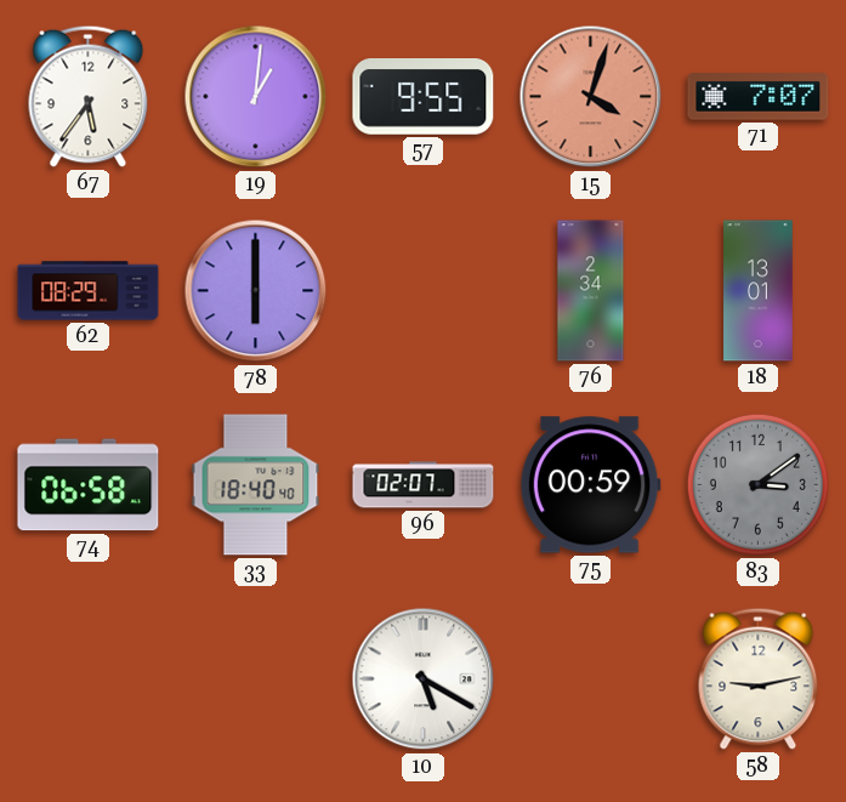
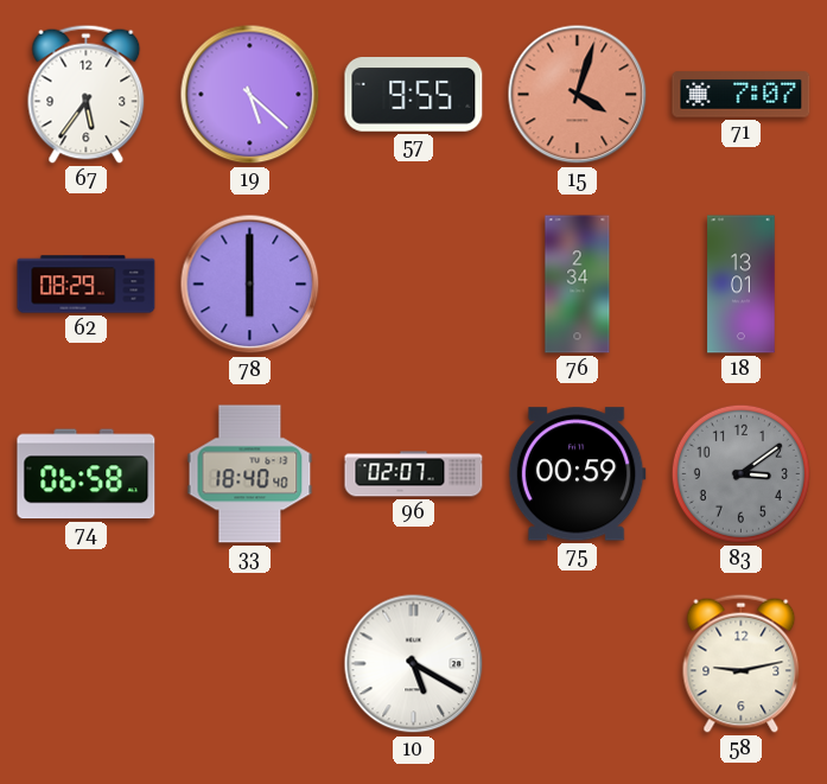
19: 1:01 -> 5:22
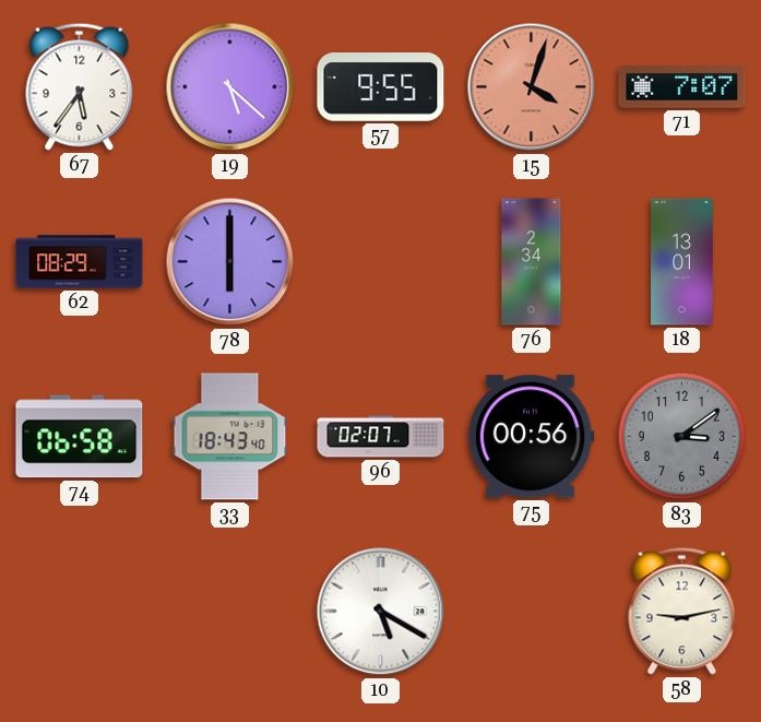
33: 18:40 -> 18:43
75: 00:59 -> 00:56
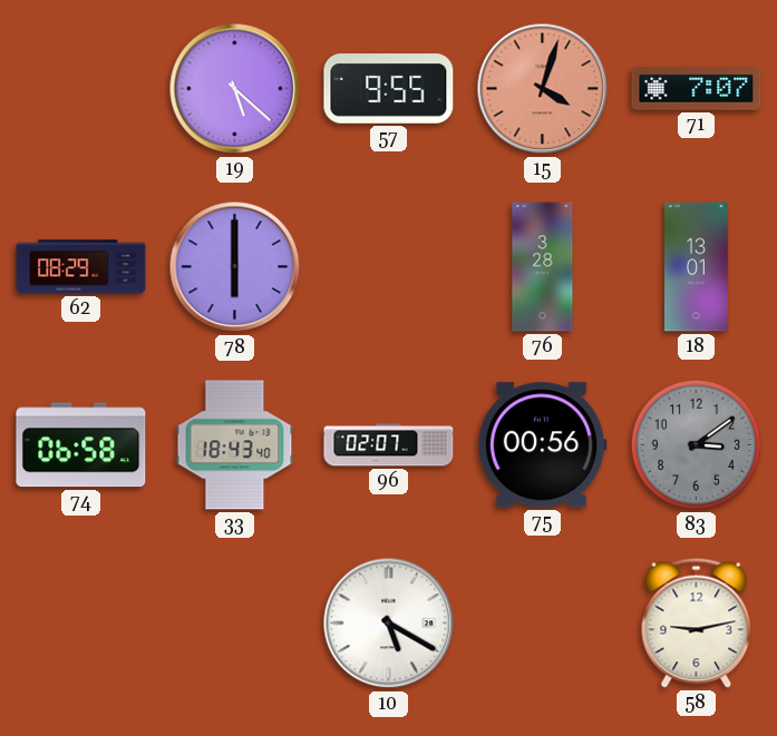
67: 5:36 -> none
76: 2:34 -> 3:28
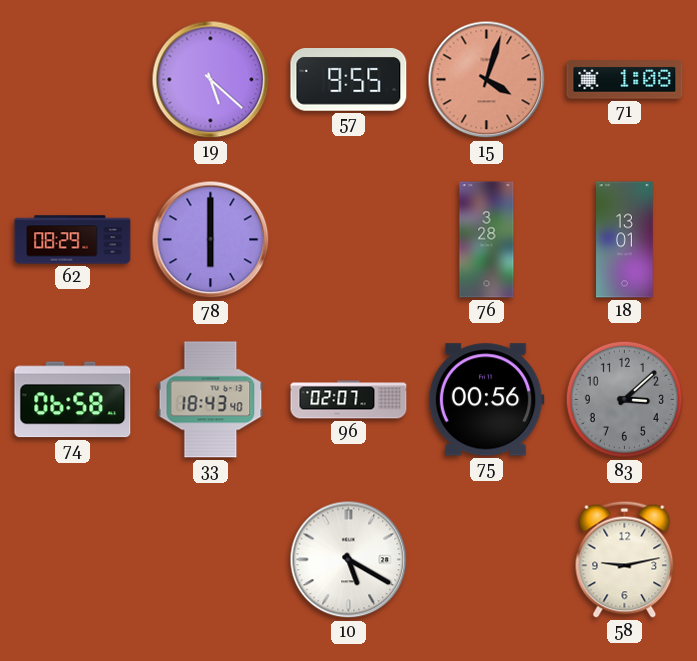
71: 7:07 -> 1:08
83: 3:09 -> 3:08
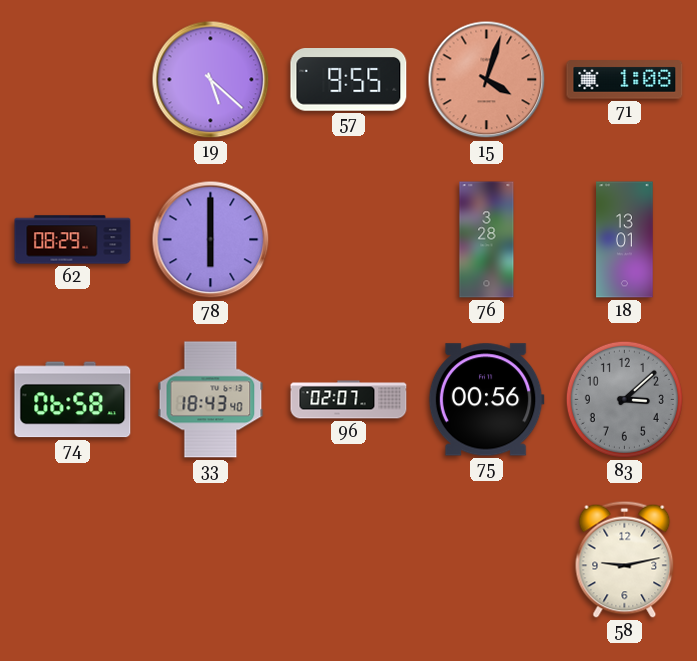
10: 5:20 -> none
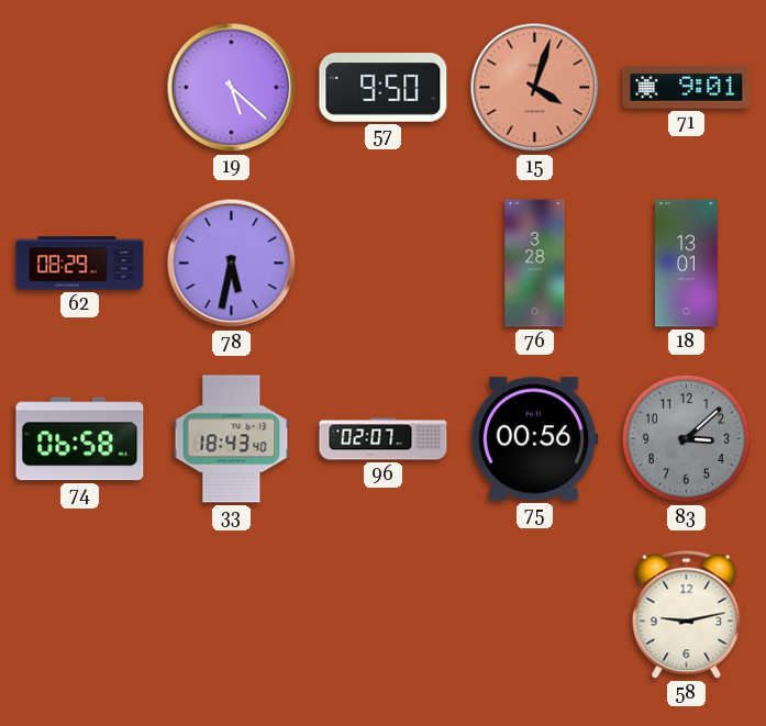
57: 9:55 -> 9:50
71: 1:08 -> 9:01
78: 6:00 -> 5:32
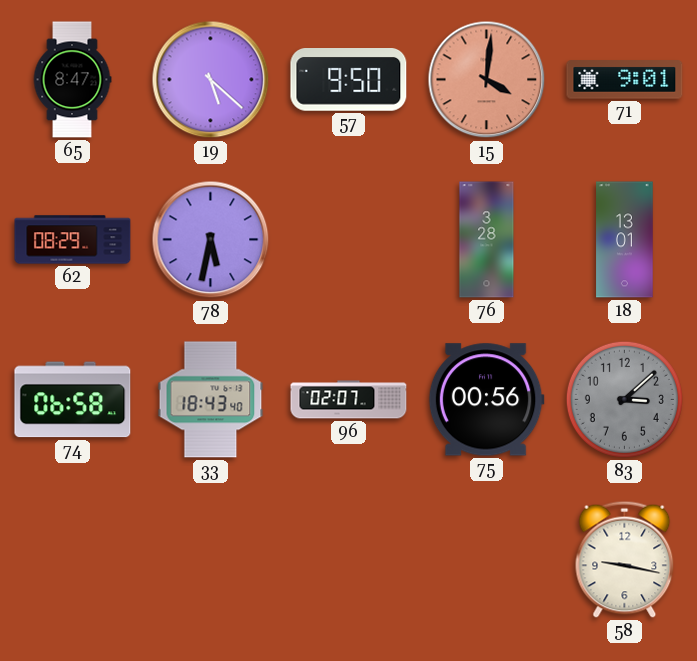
65: none -> 8:47
15: 4:03 -> 4:01
58: 9:13 -> 9:17
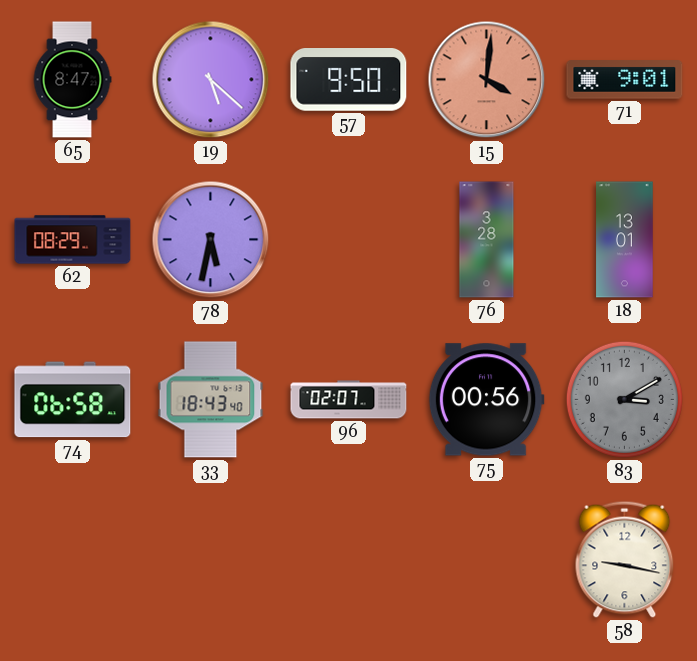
83: 3:08 -> 3:10
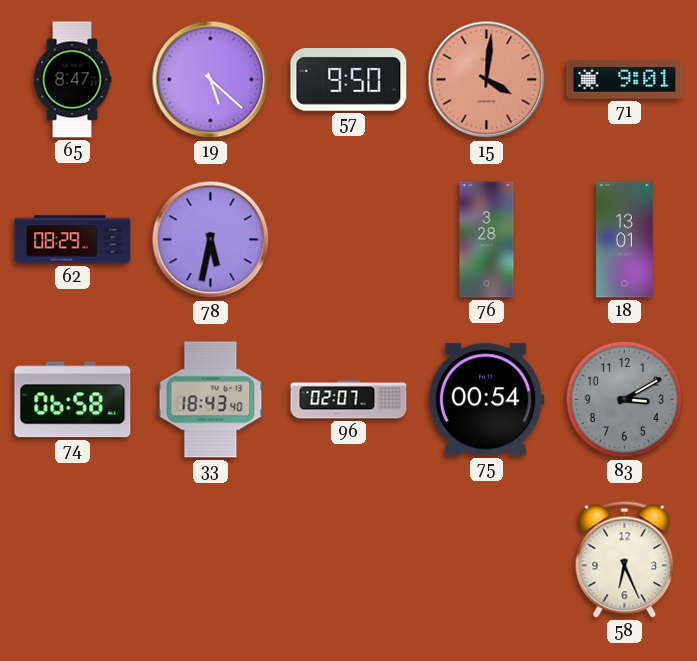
75: 00:56 -> 00:54
58: 9:17 -> 6:26
